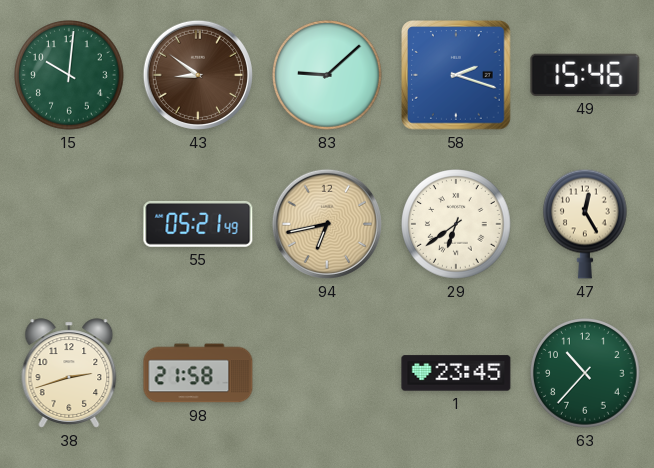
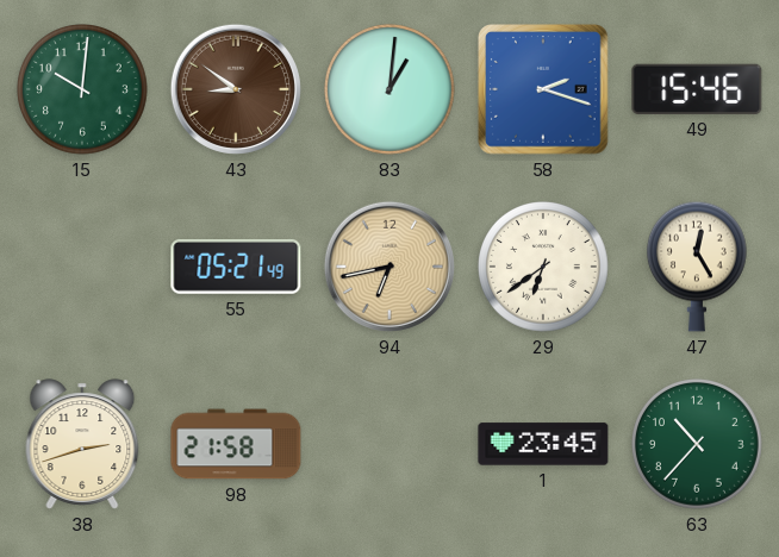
83: 9:08 -> 1:01
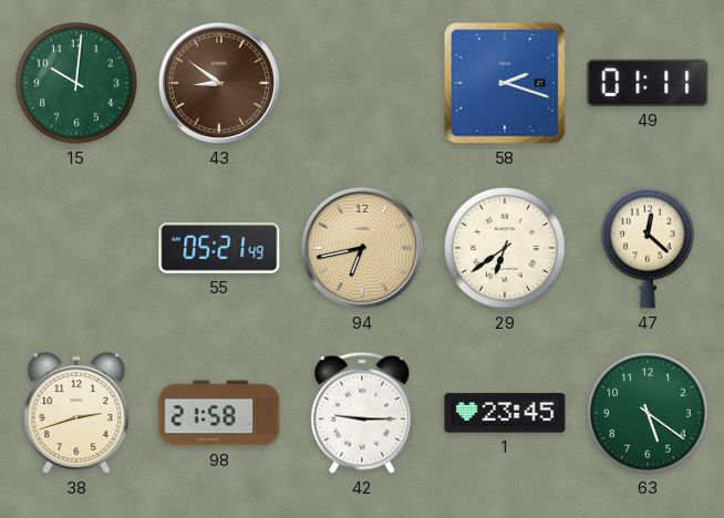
83: 1:01 -> none
49: 15:46 -> 01:11
47: 12:25 -> 12:22
42: none -> 9:15
63: 10:37 -> 5:21
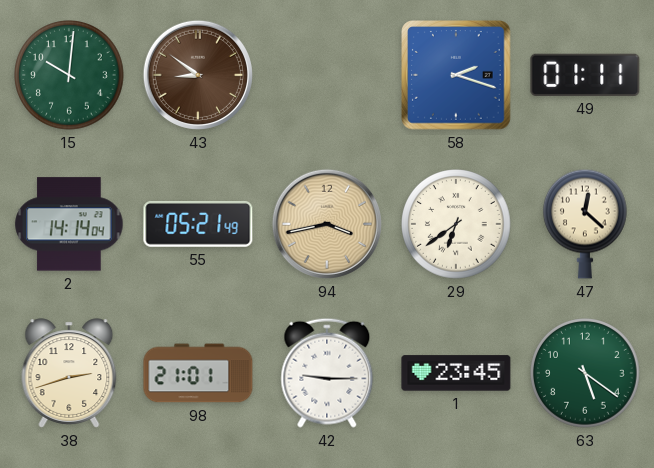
2: none -> 14:14
94: 6:43 -> 3:43
98: 21:58 -> 21:01
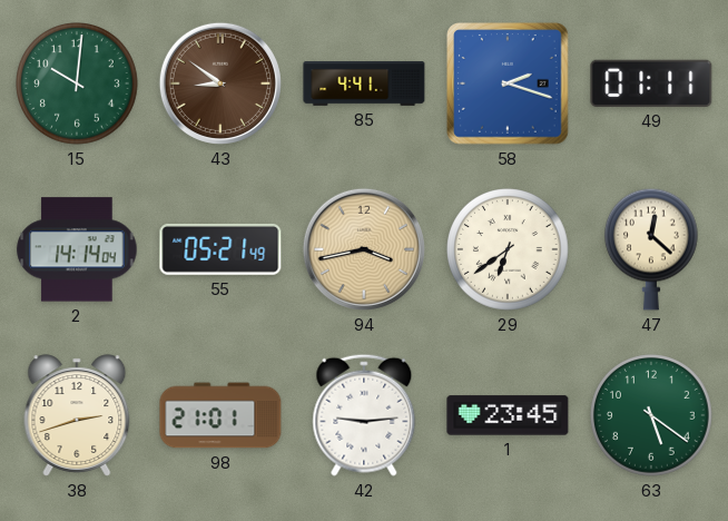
85: none -> 4:41
42: 9:15 -> 9:14
